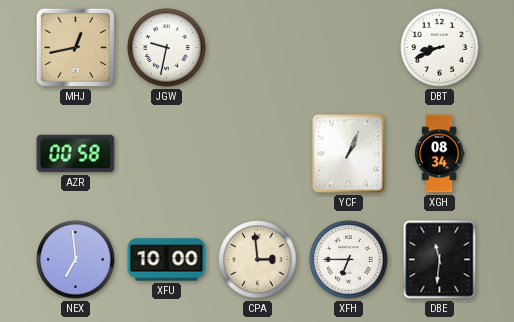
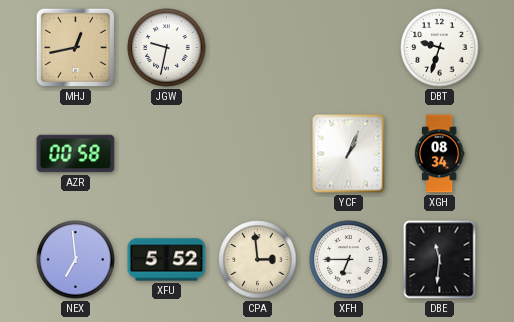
DBT: 8:41 -> 9:33
XFU: 10:00 -> 5:52
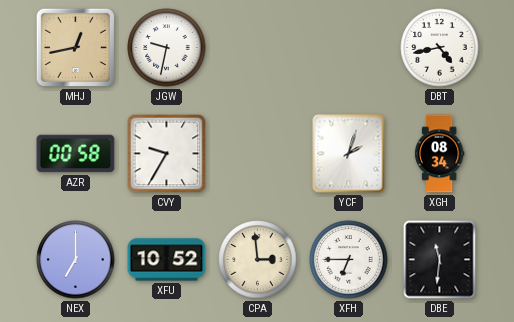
DBT: 9:33 -> 4:43
CVY: none -> 9:35
YCF: 1:04 -> 2:03
NEX: 6:59 -> 7:00
XFU: 5:52 -> 10:52
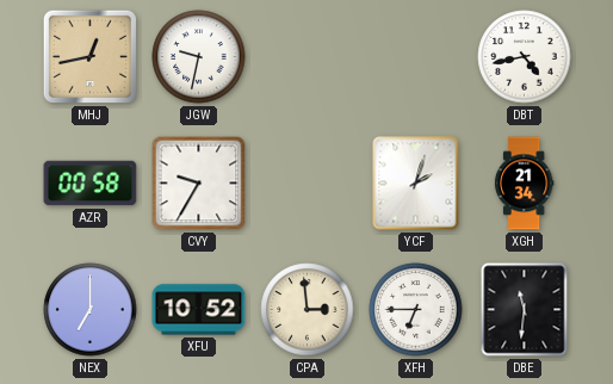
XGH: 08:34 -> 21:34
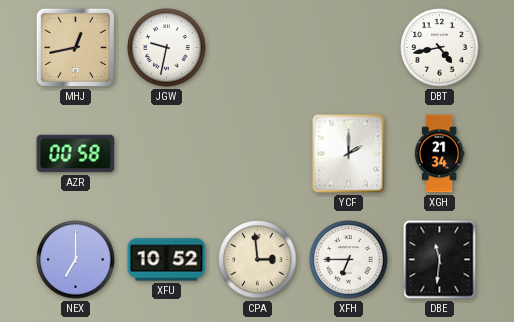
CVY: 9:35 -> none
YCF: 2:03 -> 2:00
